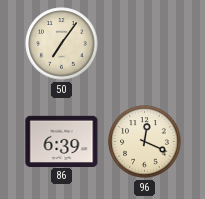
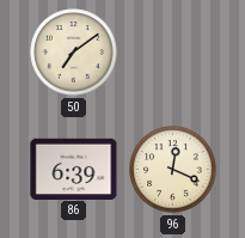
50: 7:06 -> 7:09
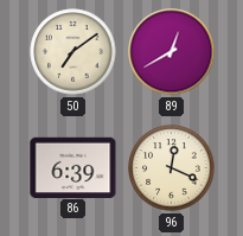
89: none -> 12:40
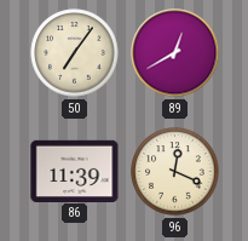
50: 7:09 -> 7:06
86: 6:39 -> 11:39
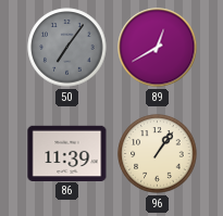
50 dial: cream -> grey
96: 12:19 -> 1:06
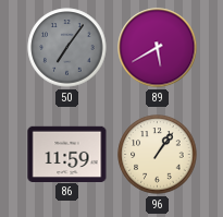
89: 12:40 -> 5:40
86: 11:39 -> 11:59
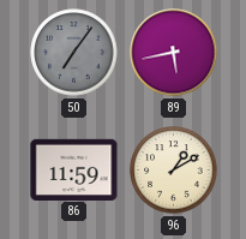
89: 5:40 -> 5:43
96: 1:06 -> 1:10
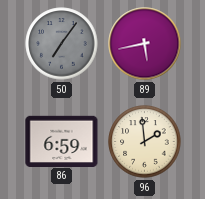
86: 11:59 -> 6:59
96: 1:10 -> 1:59
